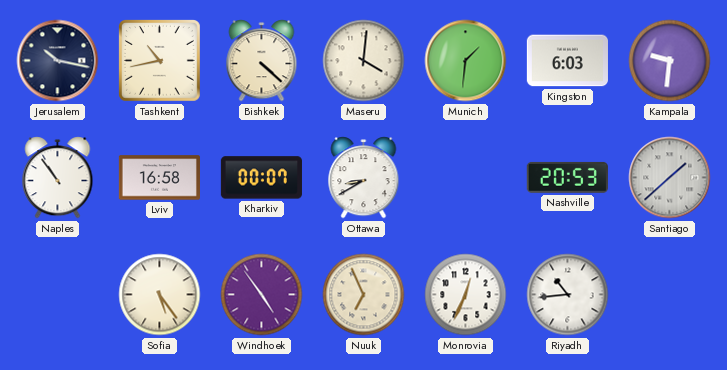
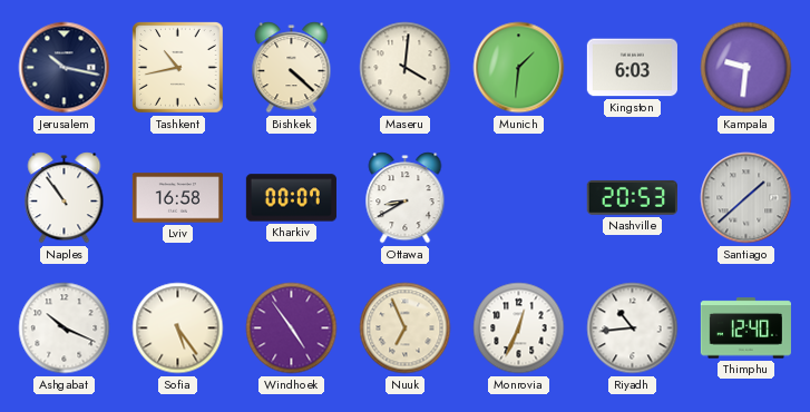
Ashgabat: none -> 10:19
Thimphu: none -> 12:40
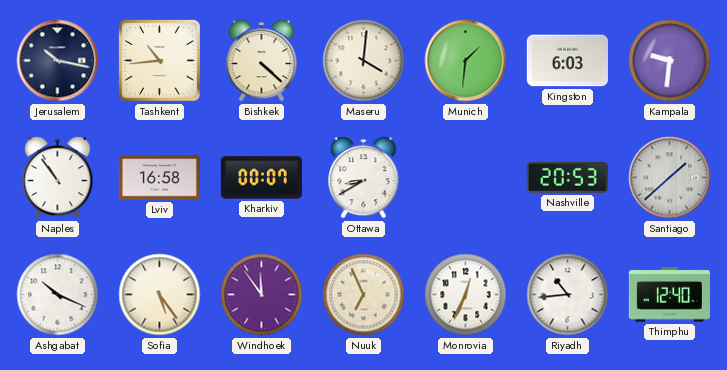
Tashkent: 10:43 -> 10:44
Windhoek: 4:54 -> 11:54
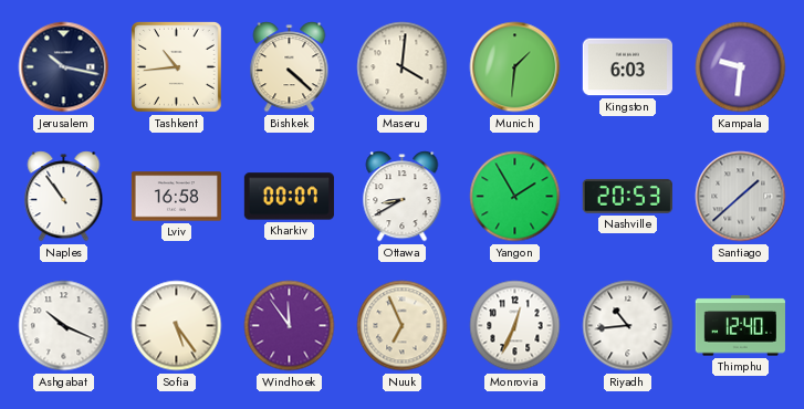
Yangon: none -> 1:55
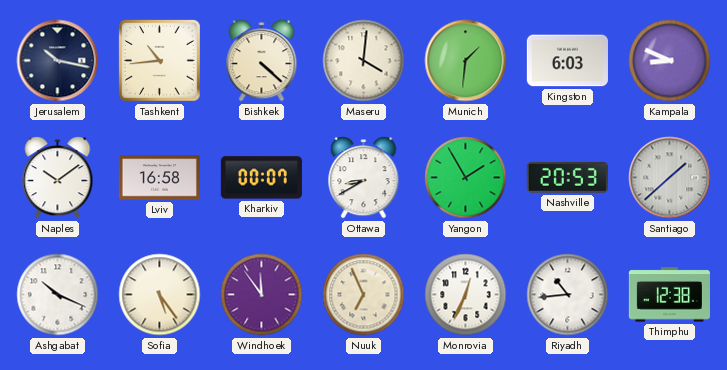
Kampala: 9:31 -> 8:49
Naples: 10:54 -> 10:09
Thimphu: 12:40 -> 12:38
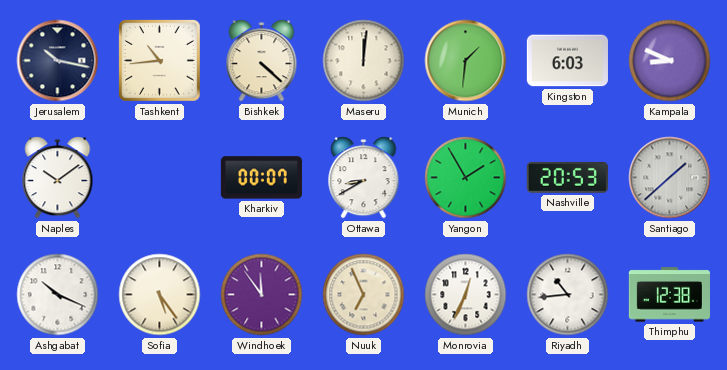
Maseru: 4:01 -> 12:01
Lviv: 16:58 -> none
